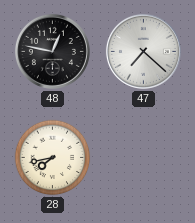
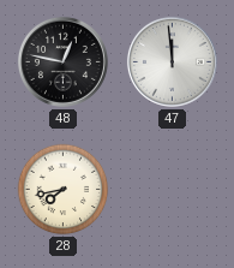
47: 7:22 -> 11:59
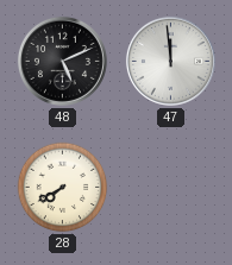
48: 12:47 -> 5:11
28: 7:43 -> 7:40
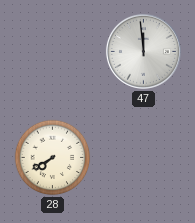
48: 5:11 -> none
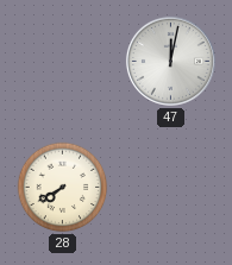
47: 11:59 -> 12:02
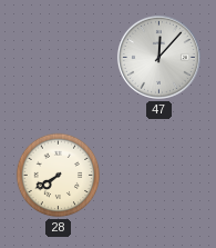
47: 12:02 -> 12:07
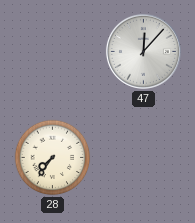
28: 7:40 -> 7:36
